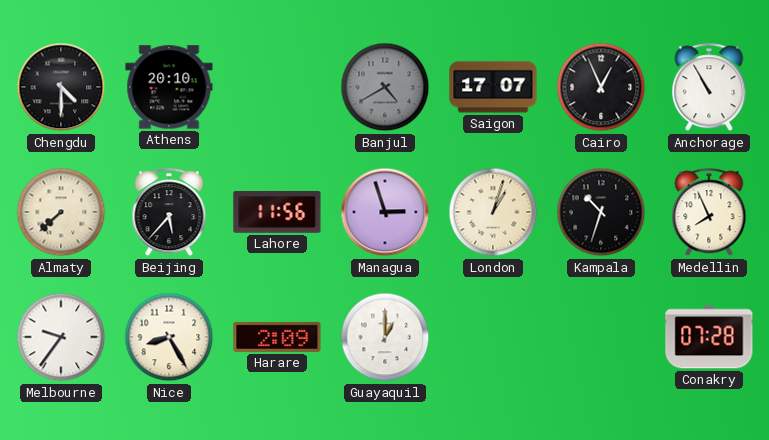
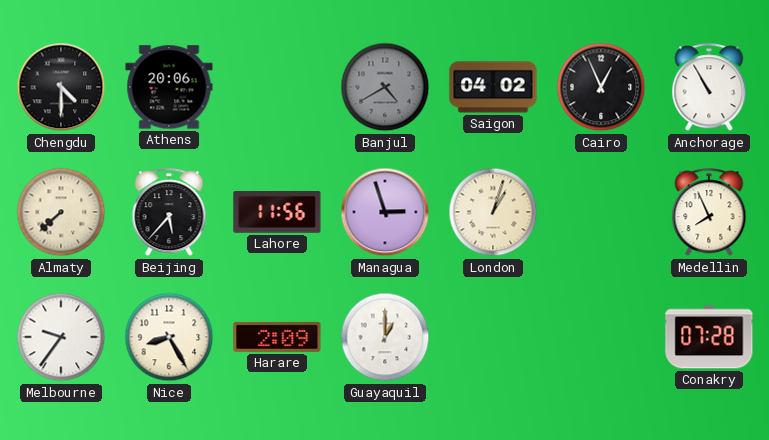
Athens: 20:10 -> 20:06
Saigon: 17:07 -> 04:02
Kampala: 10:33 -> none
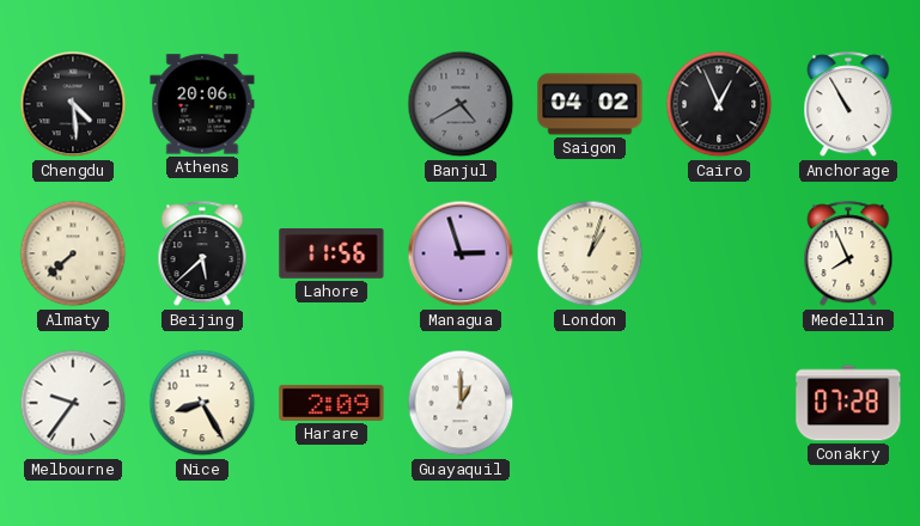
Chengdu: 4:30 -> 4:29
Beijing: 5:37 -> 5:38
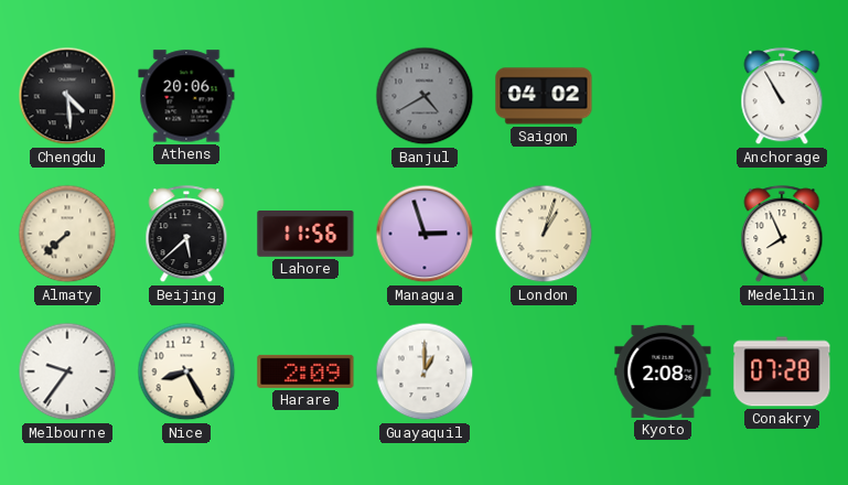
Cairo: 12:56 -> none
Kyoto: none -> 2:08
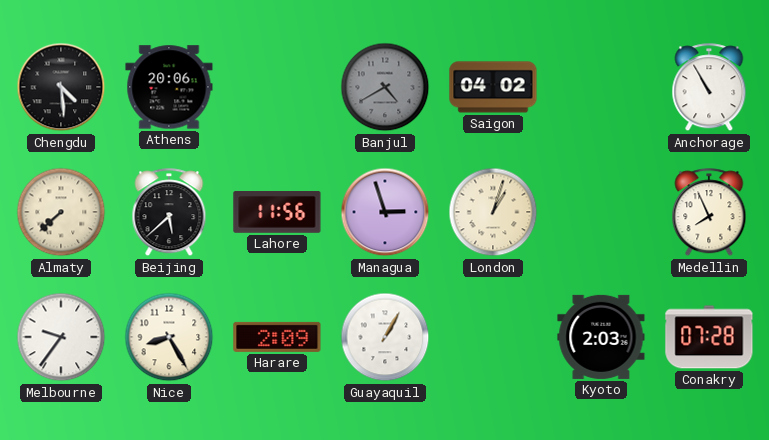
Guayaquil: 1:00 -> 1:05
Kyoto: 2:08 -> 2:03
